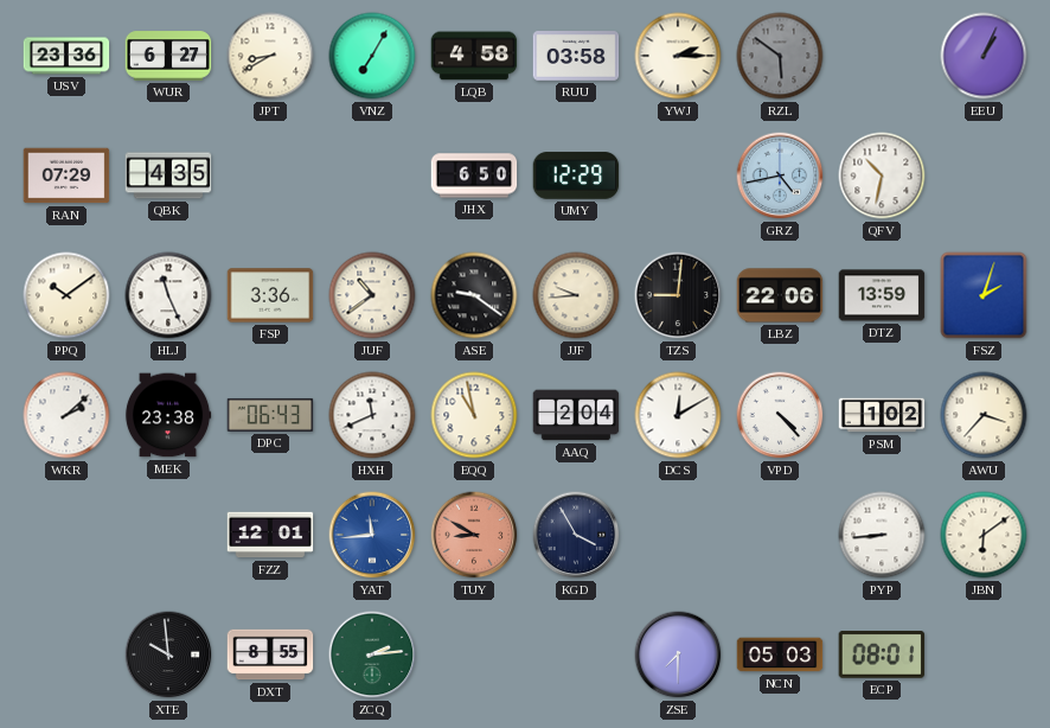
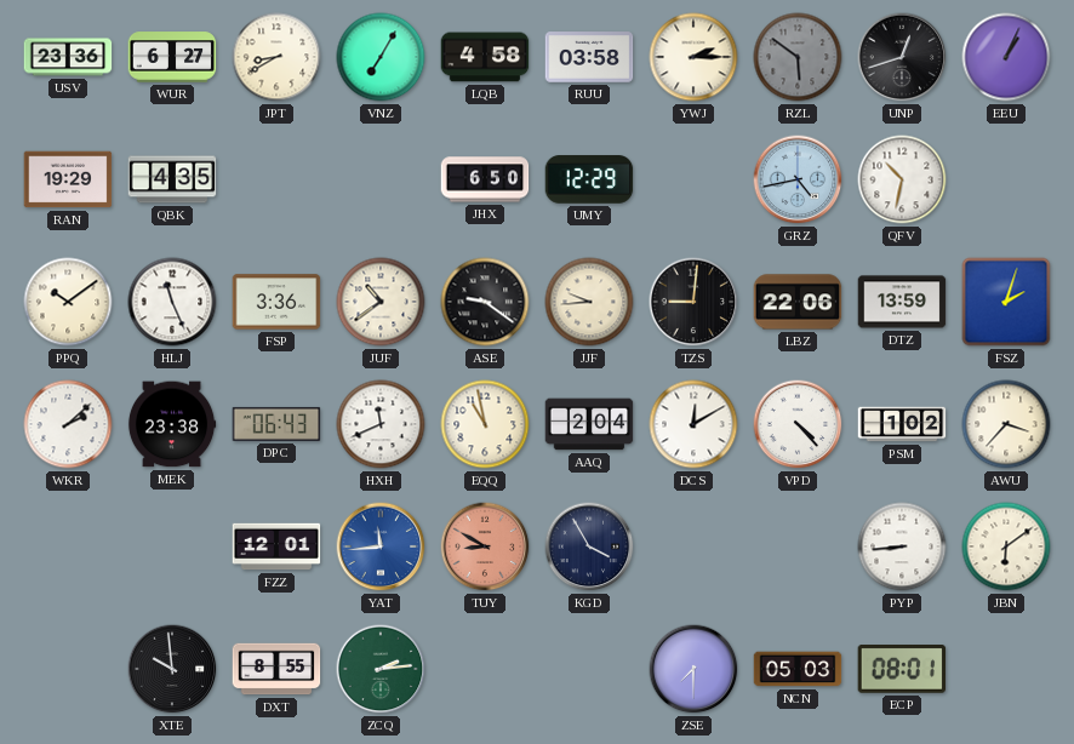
UNP: none -> 12:42
RAN: 07:29 -> 19:29
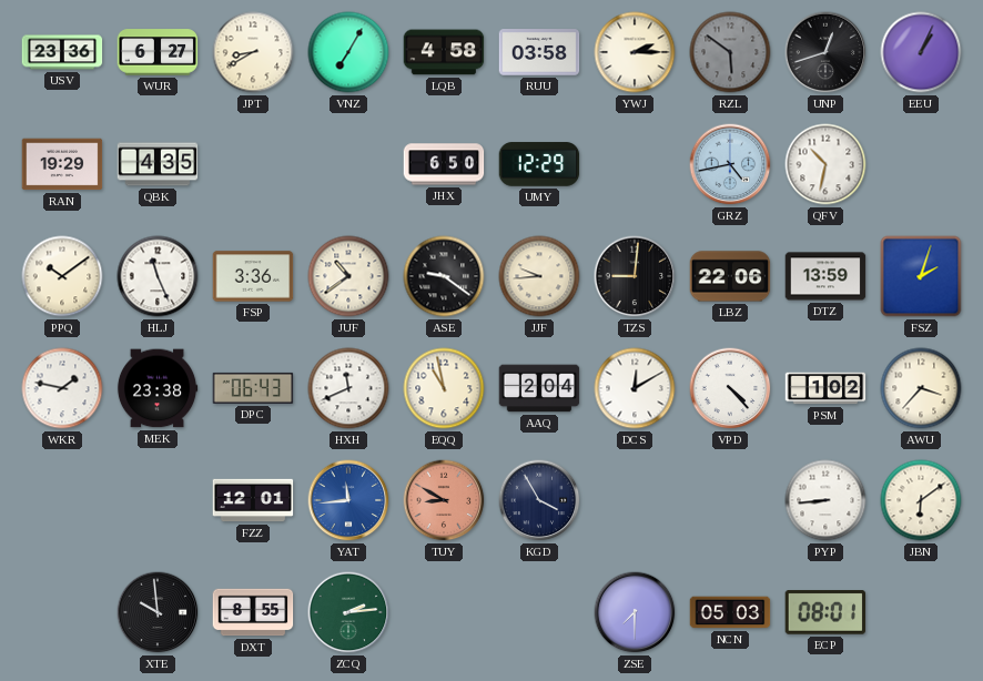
WKR: 2:08 -> 1:47
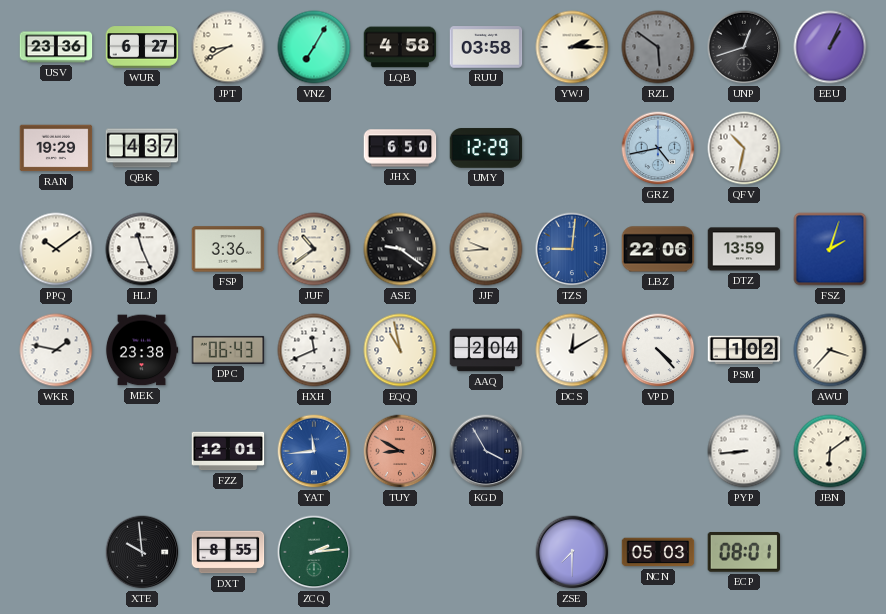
QBK: 4:35 -> 4:37
TZS dial: black -> blue
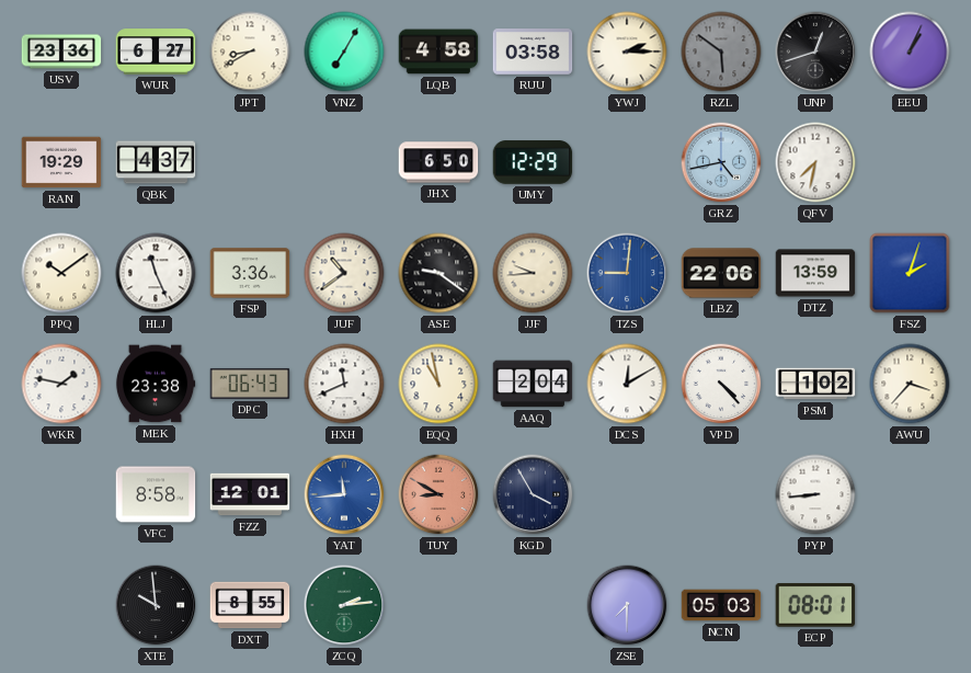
QFV: 10:32 -> 7:32
VFC: none -> 8:58
JBN: 6:09 -> none
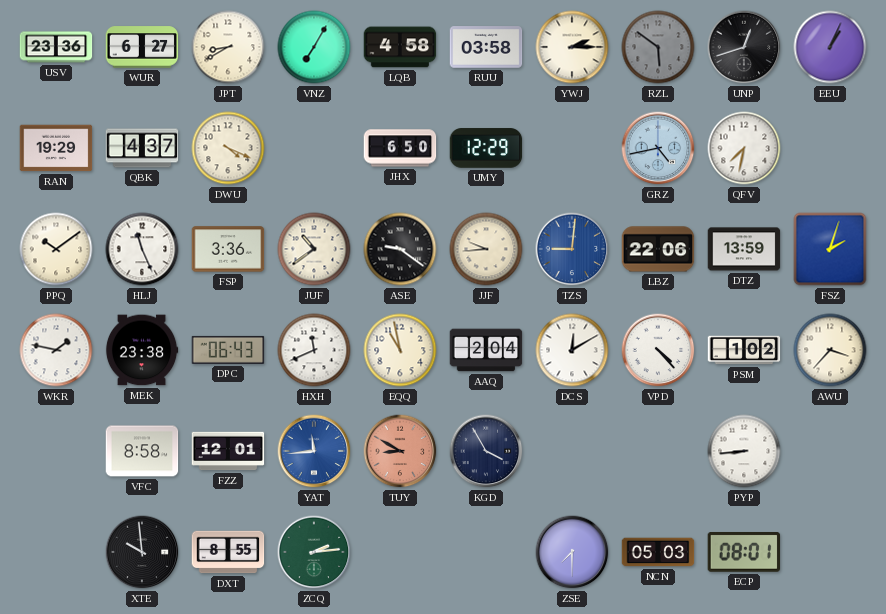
DWU: none -> 4:19
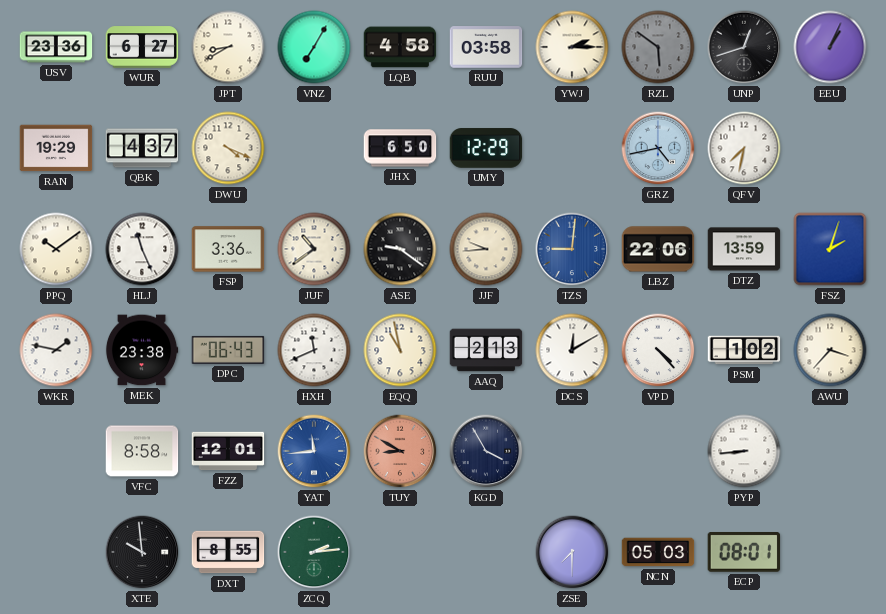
AAQ: 2:04 -> 2:13
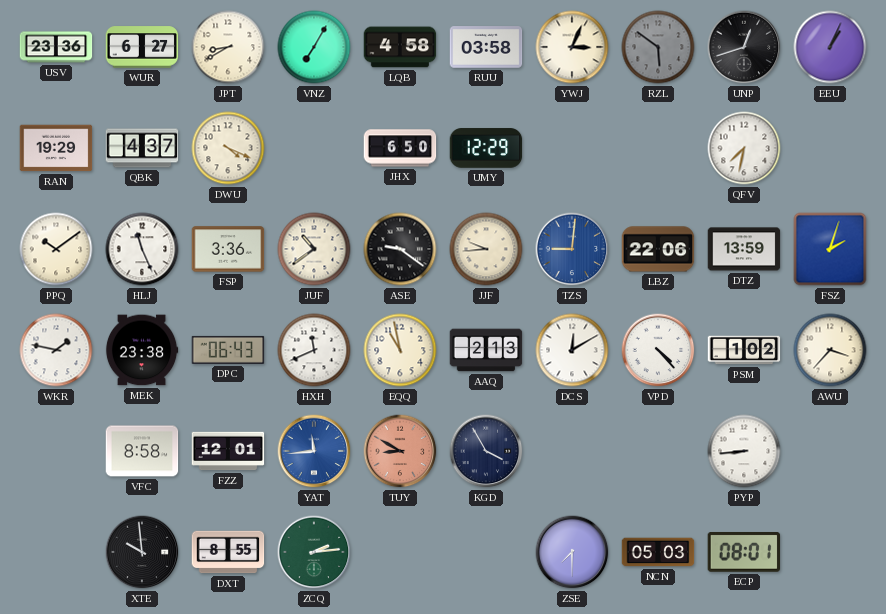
YWJ: 2:15 -> 3:04
GRZ: 4:43 -> none
